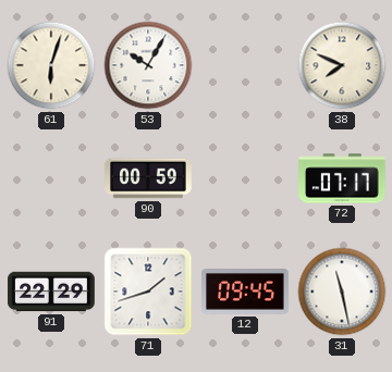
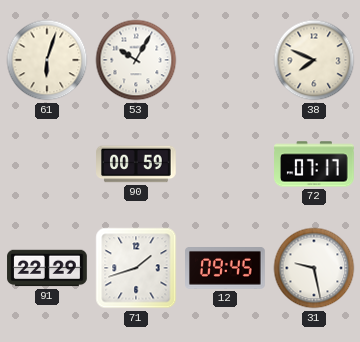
31: 11:28 -> 9:28
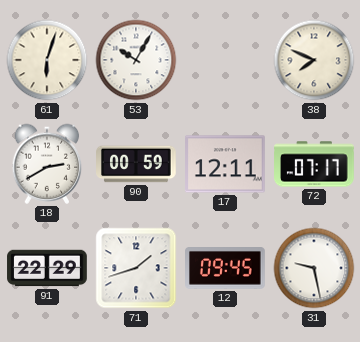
18: none -> 2:40
17: none -> 12:11
